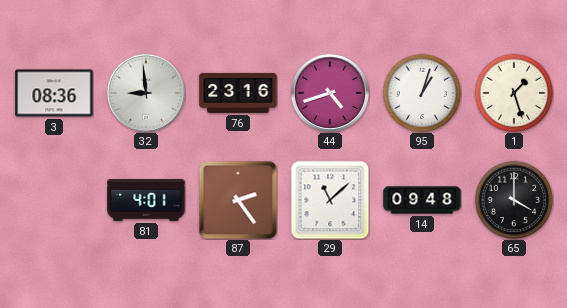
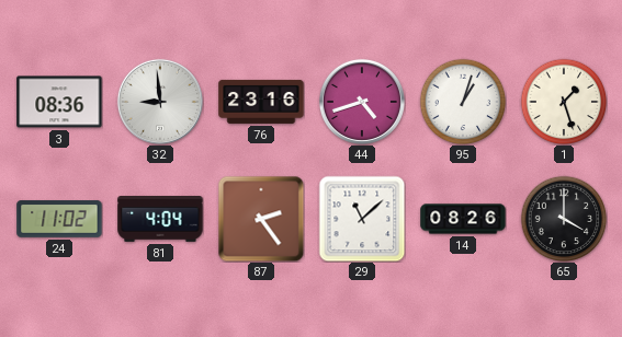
24: none -> 11:02
81: 4:01 -> 4:04
14: 09:48 -> 08:26
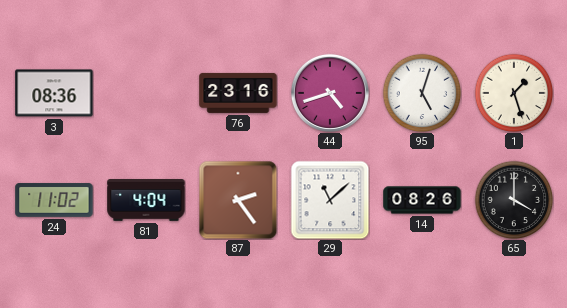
32: 8:59 -> none
95: 1:03 -> 5:03
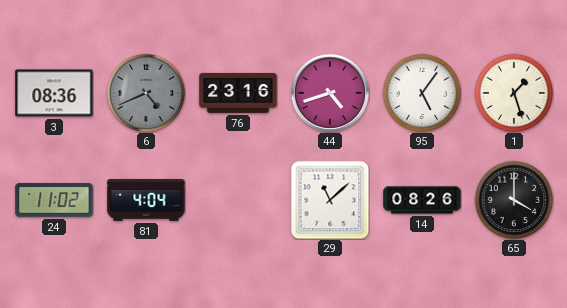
6: none -> 4:41
95: 5:03 -> 5:06
87: 2:24 -> none
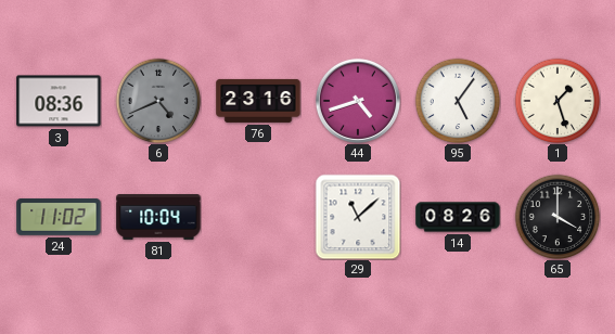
81: 4:04 -> 10:04
